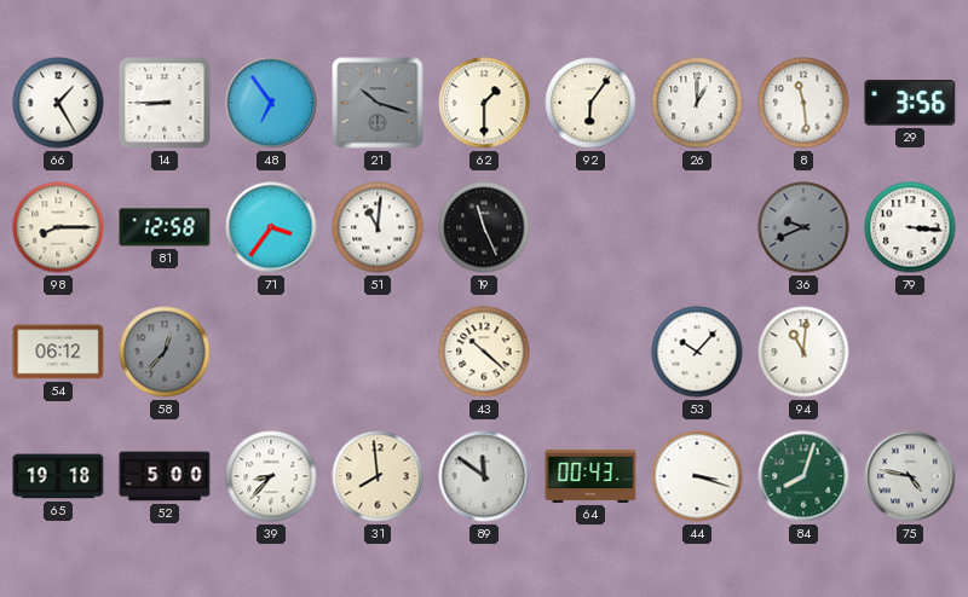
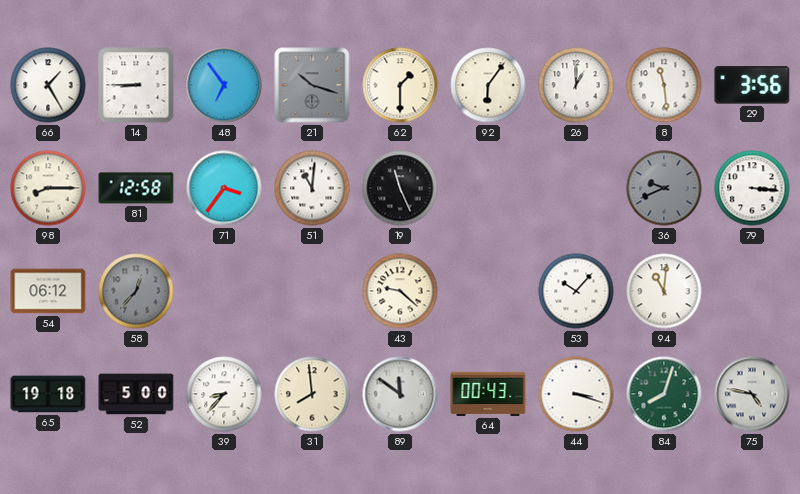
43: 10:22 -> 9:22
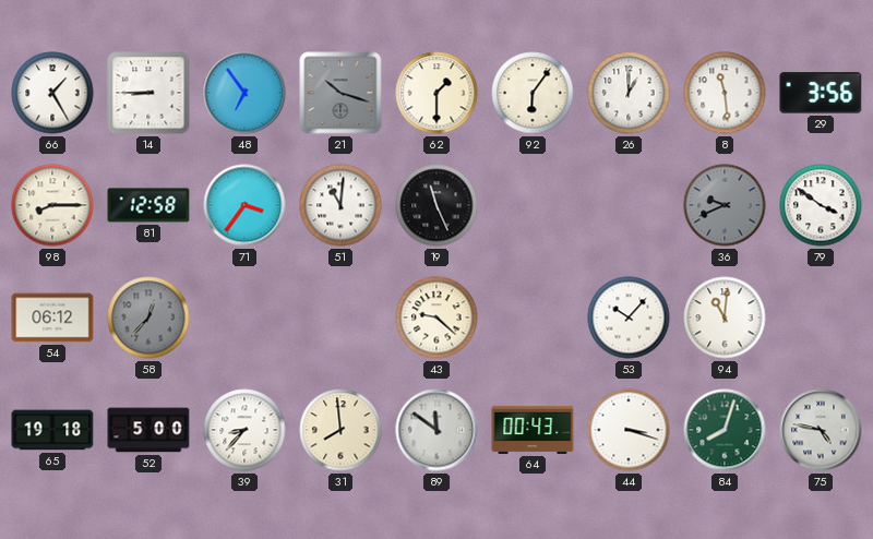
79: 3:16 -> 3:51
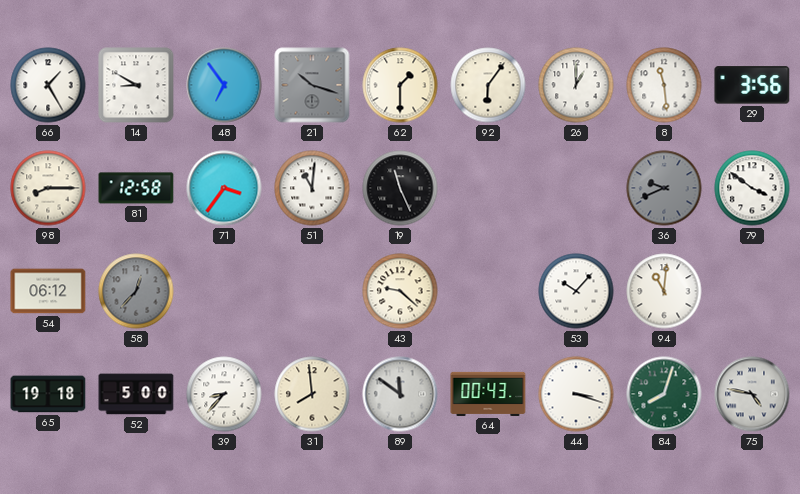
14: 8:45 -> 8:50
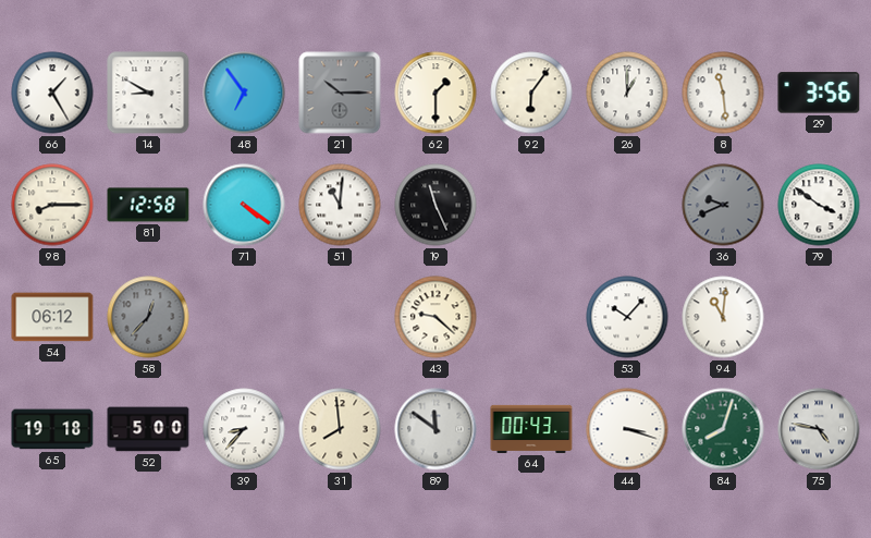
21: 10:18 -> 10:15
71: 3:36 -> 4:21
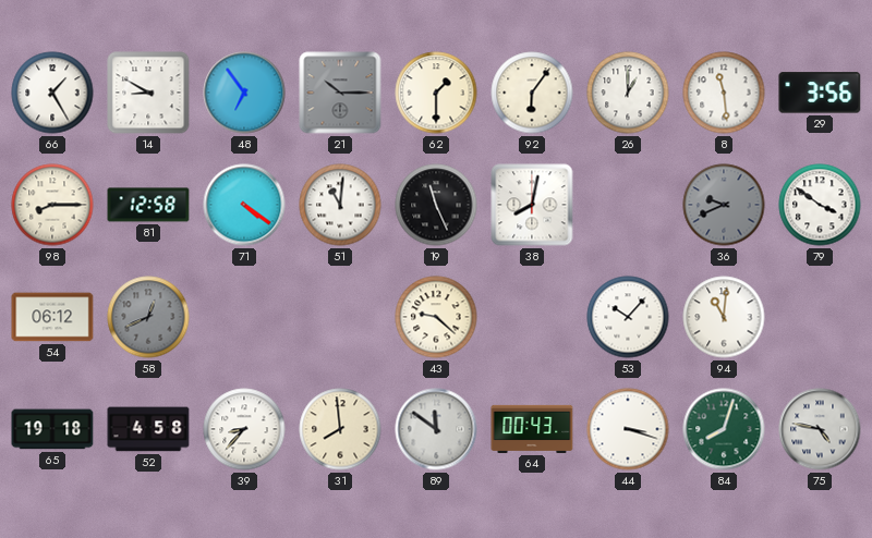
38: none -> 8:02
58: 12:37 -> 12:41
52: 5:00 -> 4:58
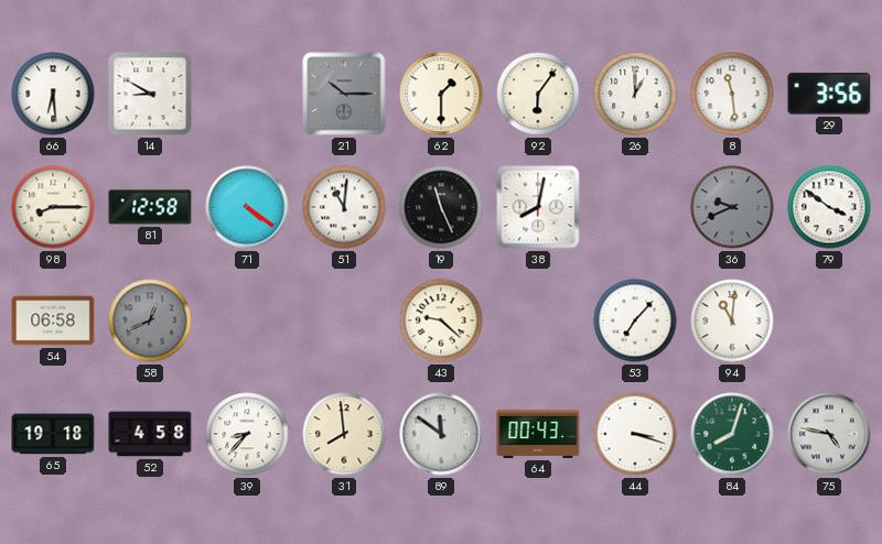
66: 1:25 -> 6:29
48: 6:54 -> none
54: 06:12 -> 06:58
53: 10:07 -> 7:07
